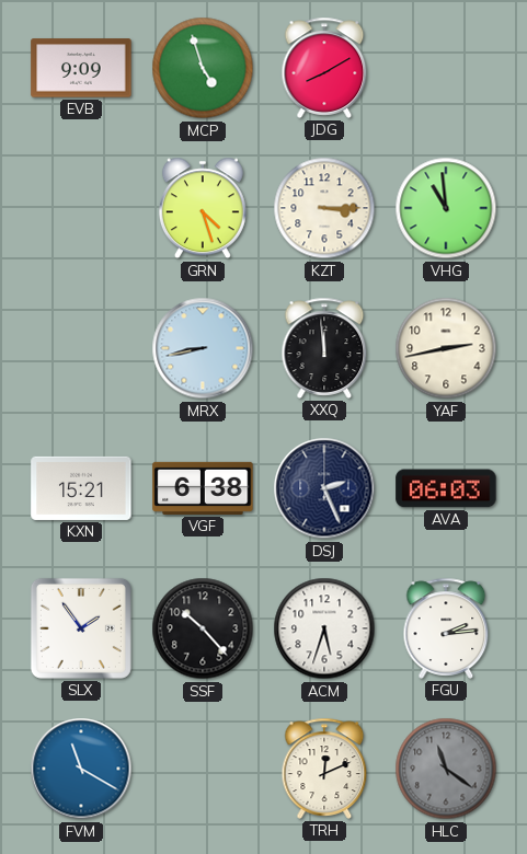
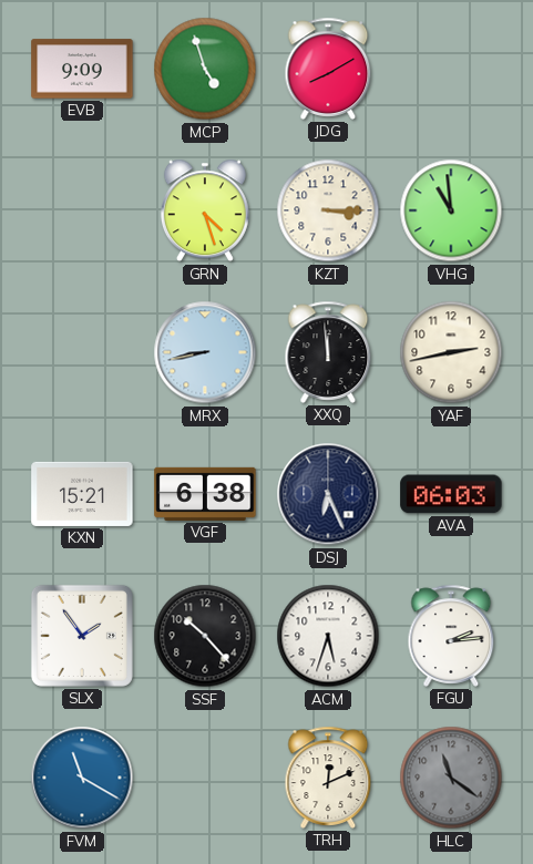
DSJ: 2:26 -> 6:26
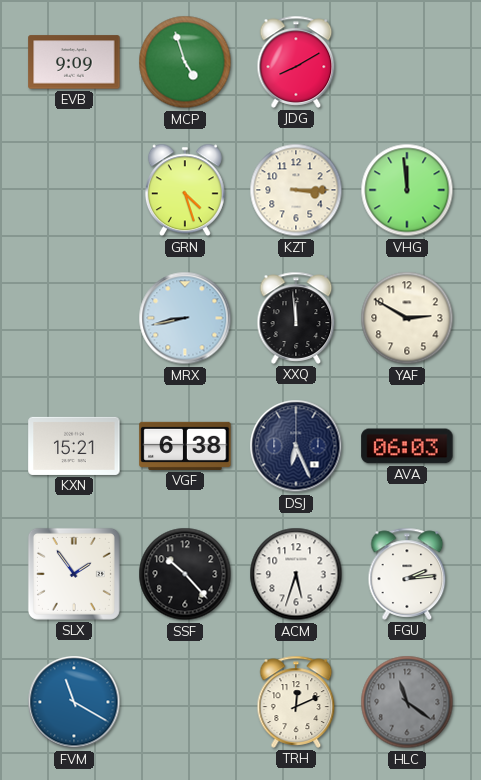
VHG: 10:59 -> 11:59
YAF: 2:43 -> 2:50
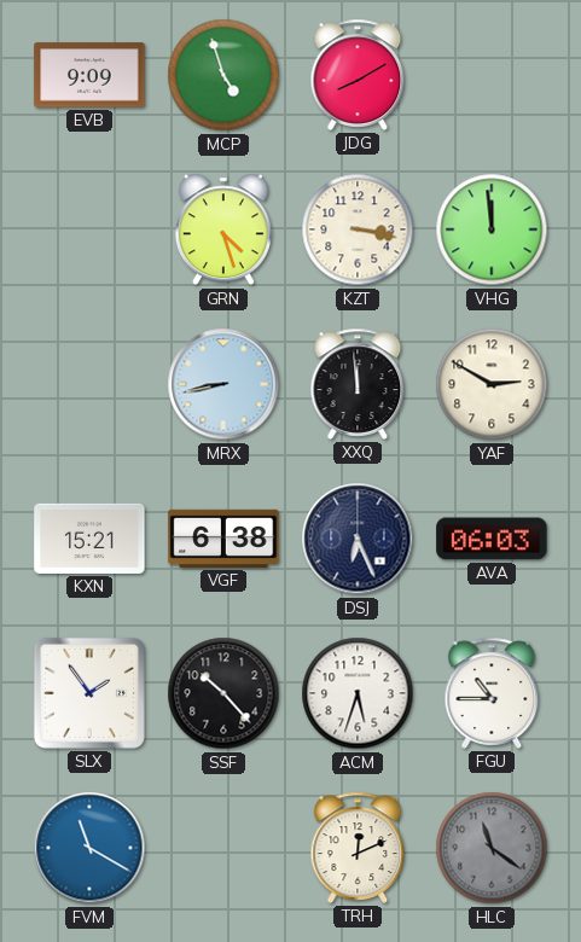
KZT: 3:15 -> 3:17
FGU: 2:14 -> 10:45
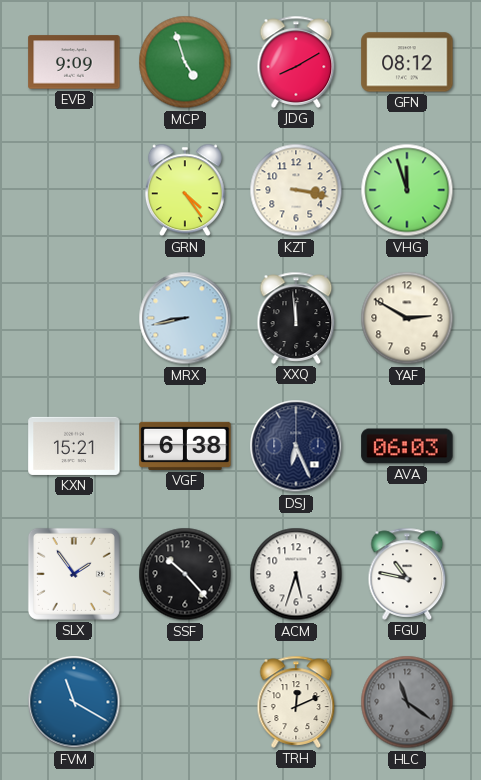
GFN: none -> 08:12
GRN: 4:27 -> 4:24
VHG: 11:59 -> 11:57
FGU: 10:45 -> 10:47
